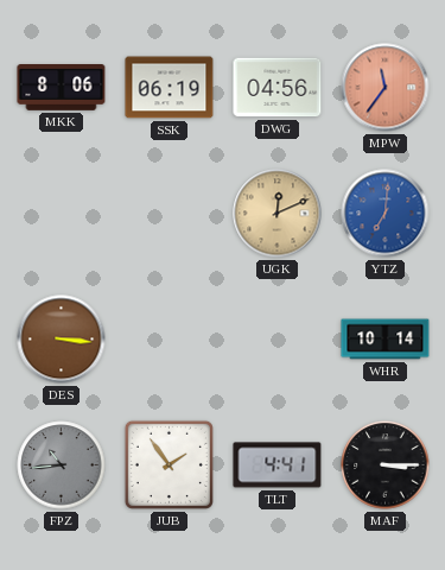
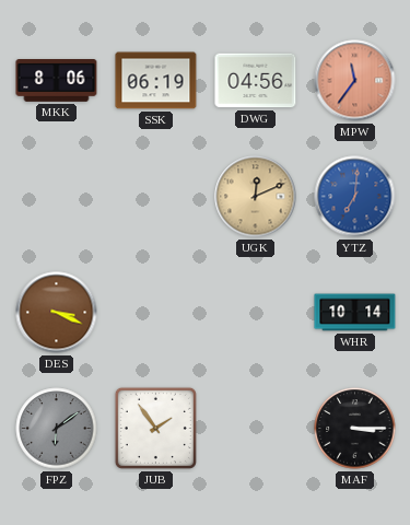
DES: 3:16 -> 3:19
FPZ: 10:44 -> 6:09
TLT: 4:41 -> none
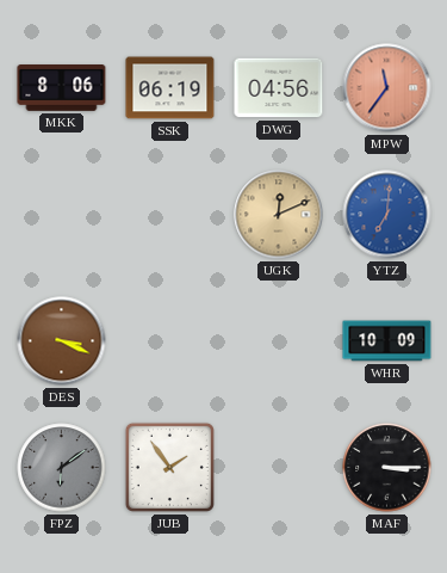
WHR: 10:14 -> 10:09
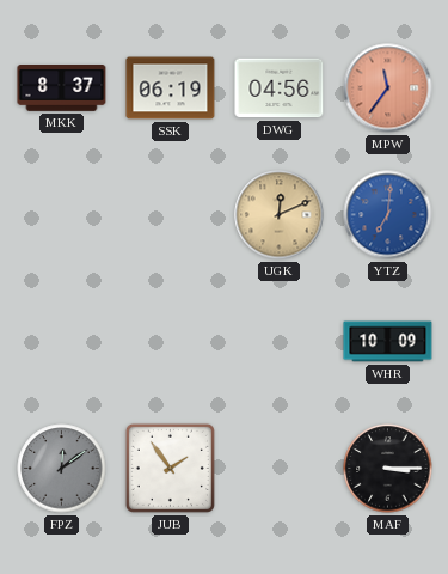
MKK: 8:06 -> 8:37
DES: 3:19 -> none
FPZ: 6:09 -> 12:09
